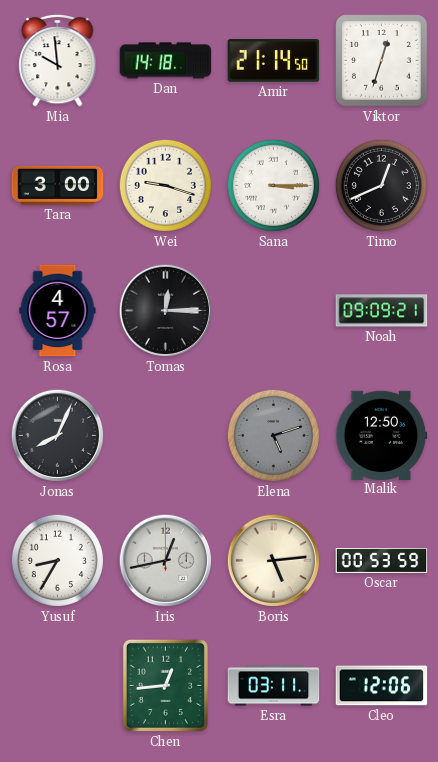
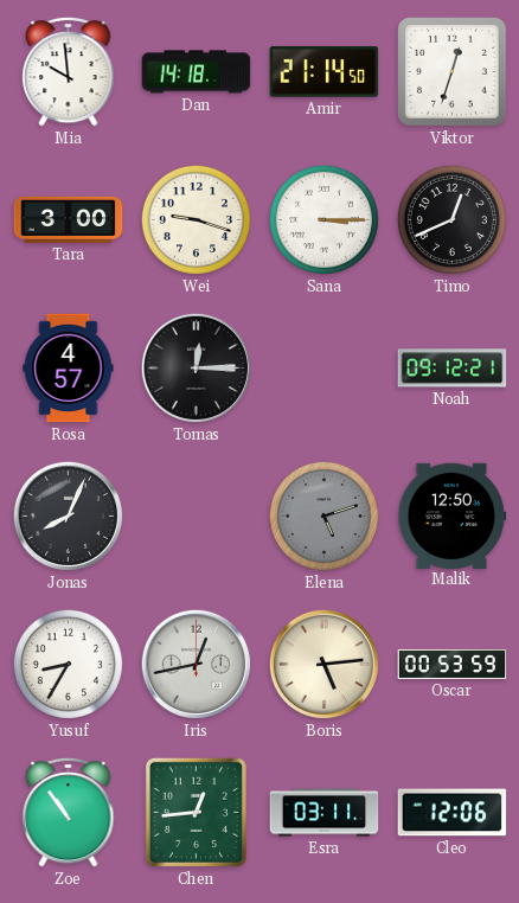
Noah: 09:09 -> 09:12
Zoe: none -> 10:54
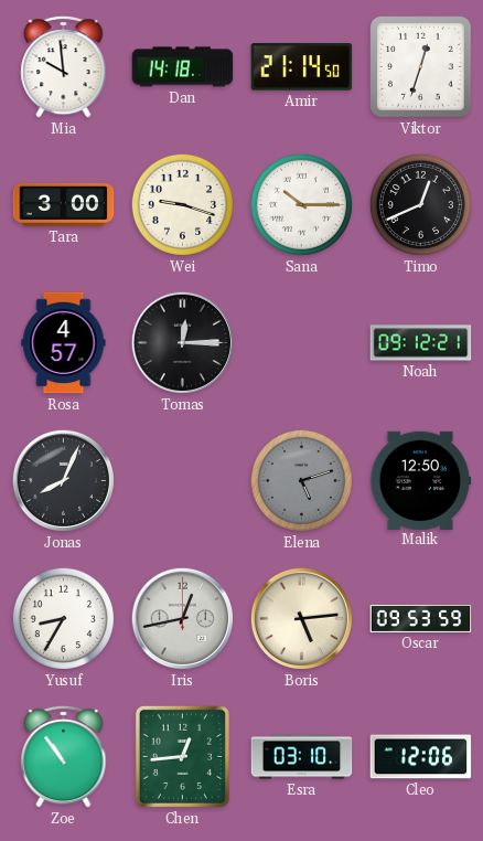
Sana: 3:15 -> 10:15
Oscar: 00:53 -> 09:53
Esra: 03:11 -> 03:10
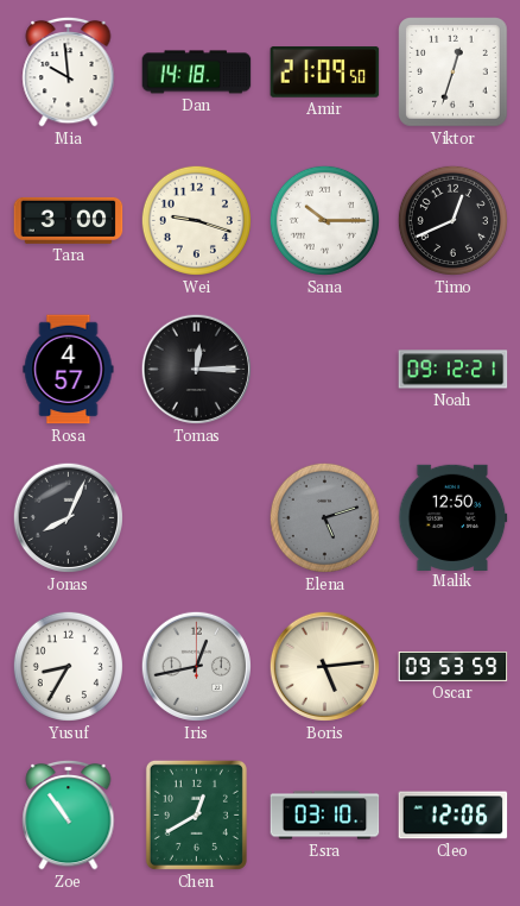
Amir: 21:14 -> 21:09
Chen: 12:44 -> 12:40
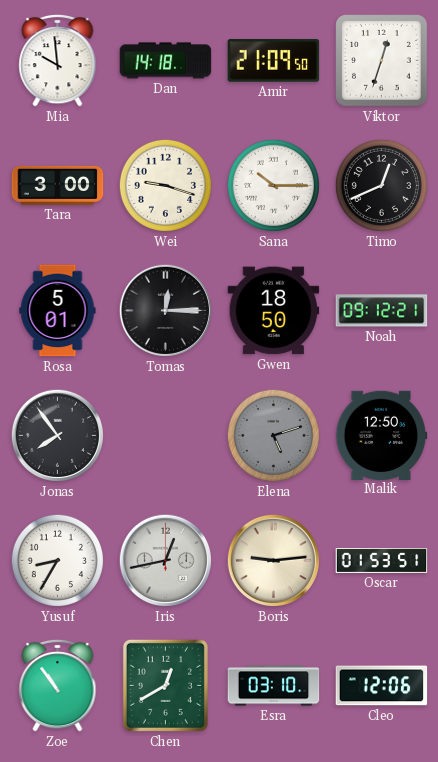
Rosa: 4:57 -> 5:01
Gwen: none -> 18:50
Jonas: 8:04 -> 7:54
Boris: 5:14 -> 9:14
Oscar: 09:53 -> 01:53
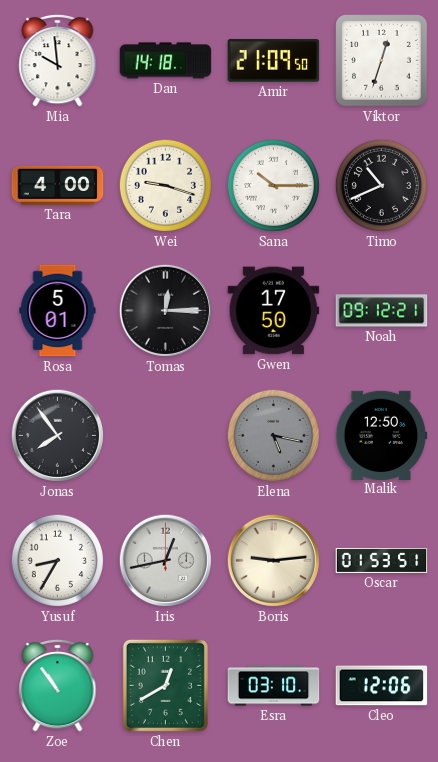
Tara: 3:00 -> 4:00
Timo: 12:41 -> 10:41
Gwen: 18:50 -> 17:50
Elena: 5:12 -> 5:17
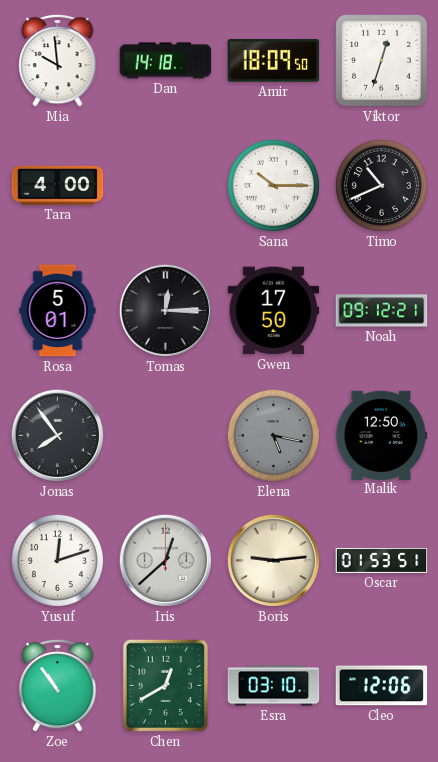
Amir: 21:09 -> 18:09
Wei: 9:18 -> none
Yusuf: 8:35 -> 12:12
Iris: 12:43 -> 12:38
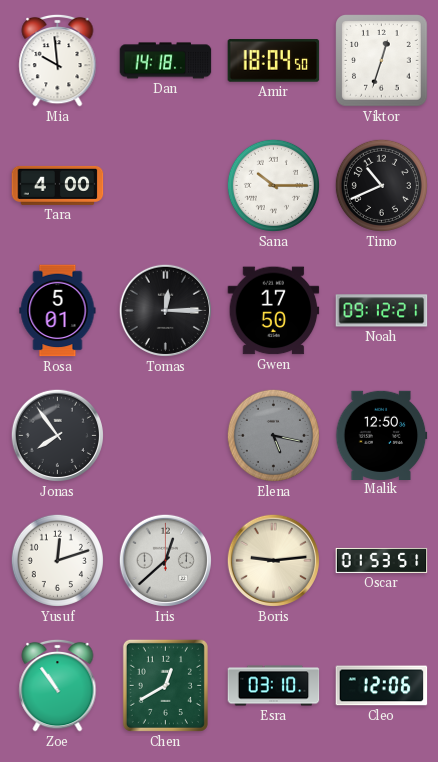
Amir: 18:09 -> 18:04
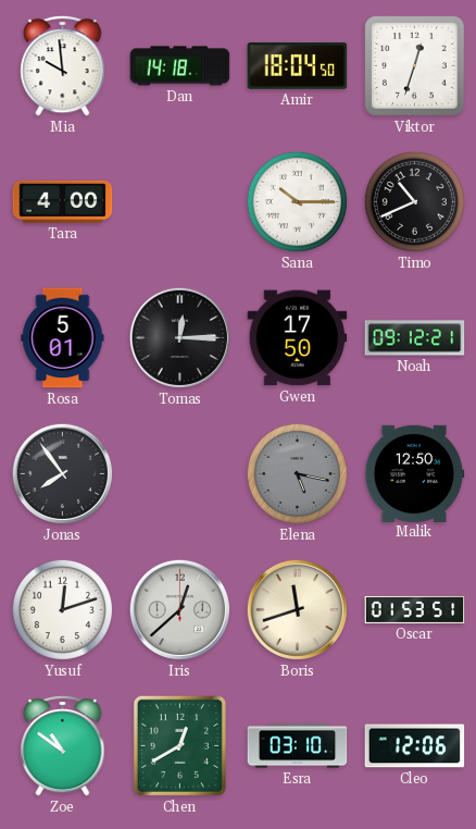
Boris: 9:14 -> 11:42
Zoe: 10:54 -> 10:51
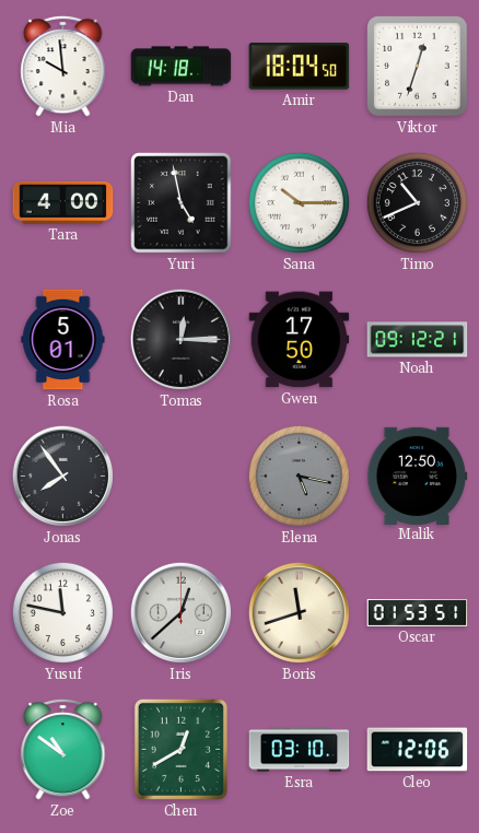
Yuri: none -> 4:58
Yusuf: 12:12 -> 11:47
